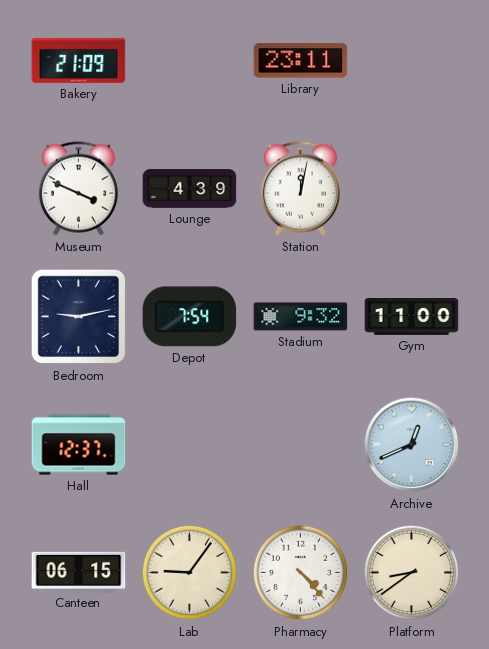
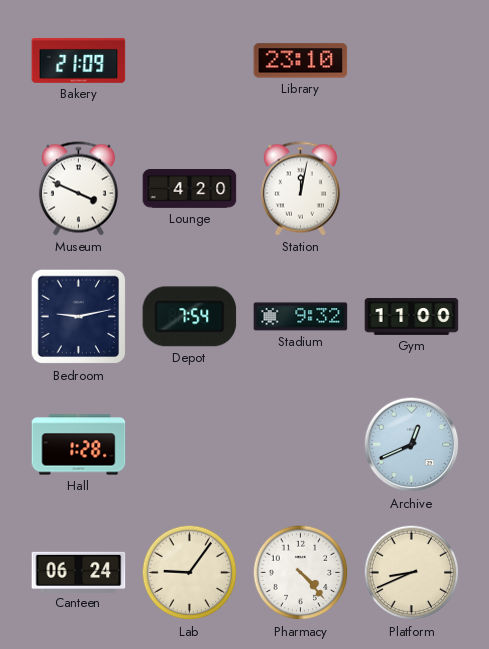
Library: 23:11 -> 23:10
Lounge: 4:39 -> 4:20
Hall: 12:37 -> 1:28
Canteen: 06:15 -> 06:24
Platform: 8:39 -> 8:41
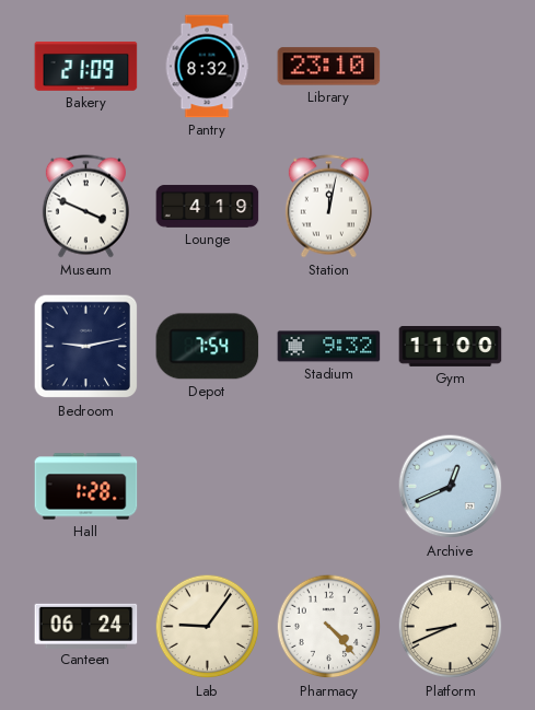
Pantry: none -> 8:32
Lounge: 4:20 -> 4:19
